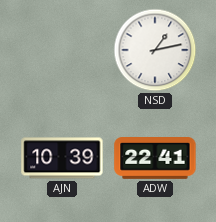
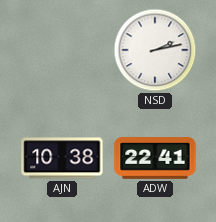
NSD: 1:13 -> 2:13
AJN: 10:39 -> 10:38
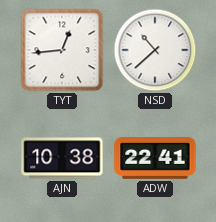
TYT: none -> 12:44
NSD: 2:13 -> 10:38
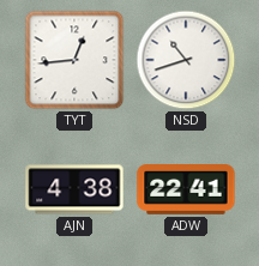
NSD: 10:38 -> 10:42
AJN: 10:38 -> 4:38
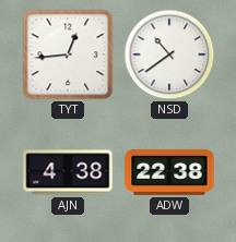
NSD: 10:42 -> 10:39
ADW: 22:41 -> 22:38
